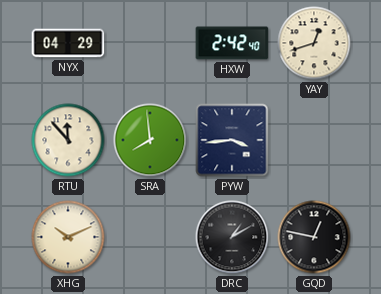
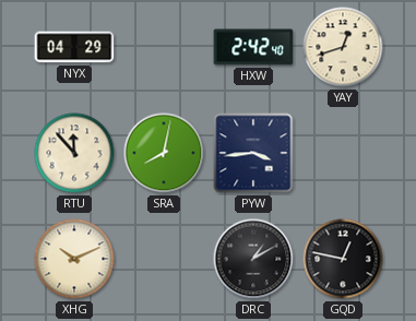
SRA: 7:59 -> 8:02
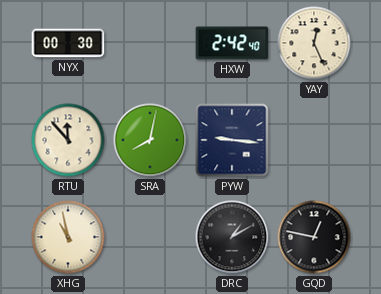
NYX: 04:29 -> 00:30
YAY: 12:42 -> 12:26
PYW: 3:44 -> 9:16
XHG: 10:11 -> 10:58
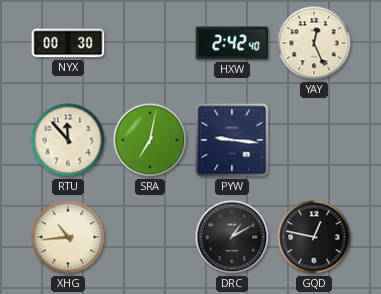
SRA: 8:02 -> 7:02
XHG: 10:58 -> 10:44
